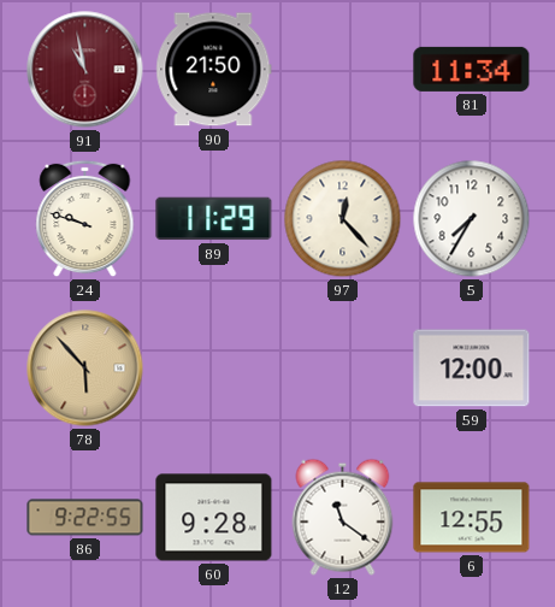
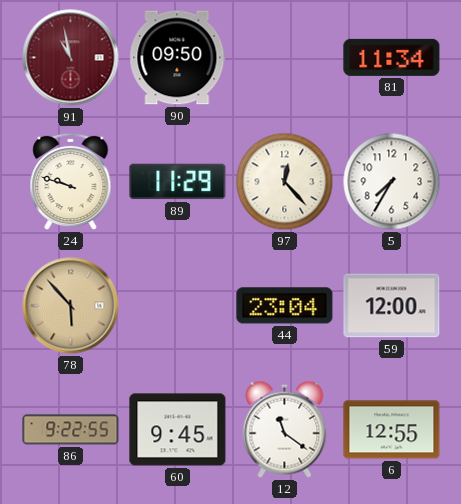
90: 21:50 -> 09:50
44: none -> 23:04
60: 9:28 -> 9:45
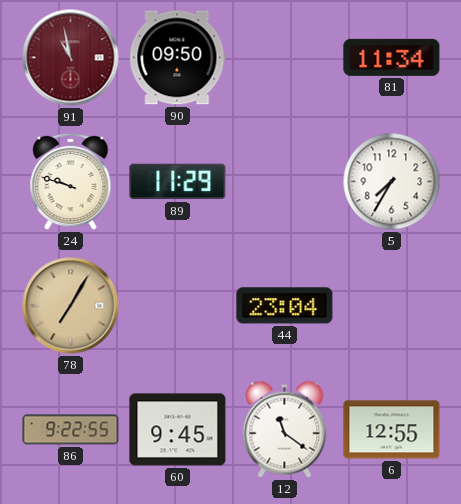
97: 12:23 -> none
78: 5:53 -> 7:05
59: 12:00 -> none
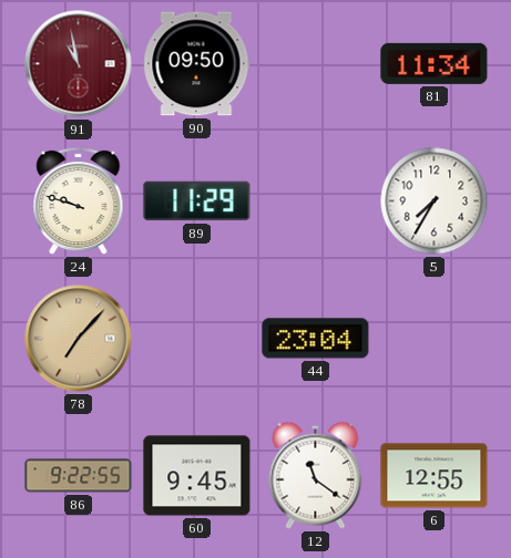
78: 7:05 -> 7:07
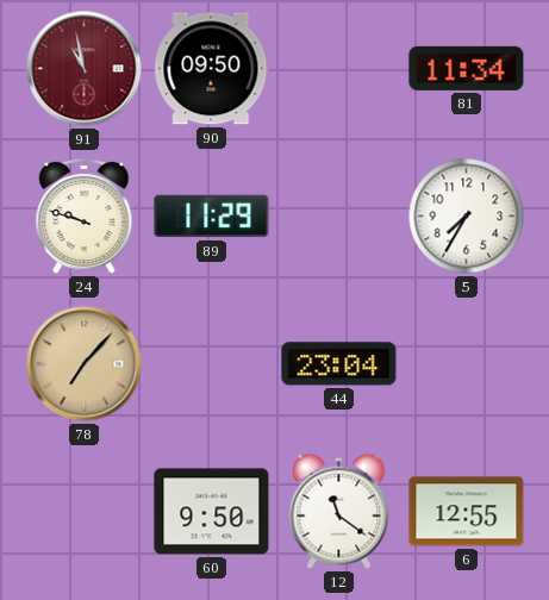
86: 9:22 -> none
60: 9:45 -> 9:50
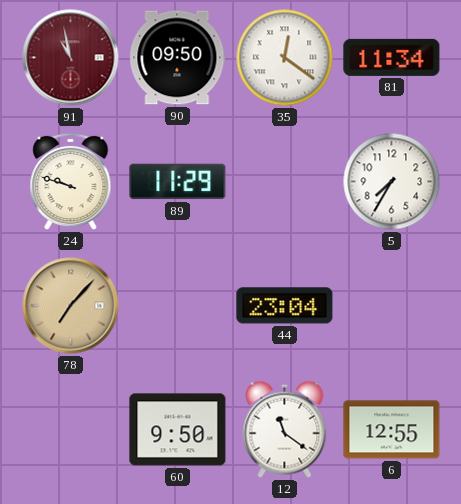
35: none -> 12:21
